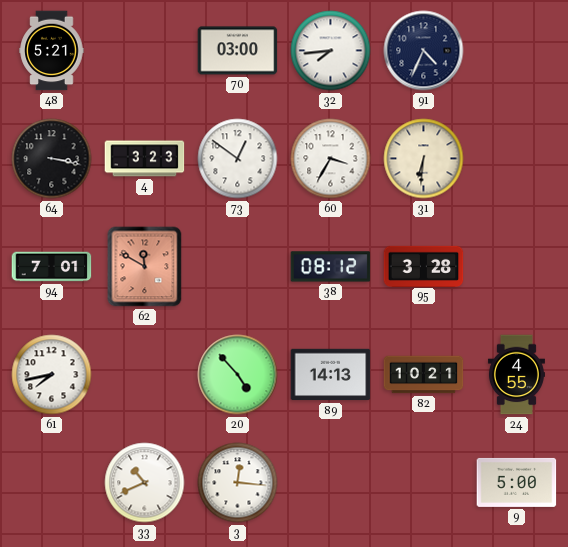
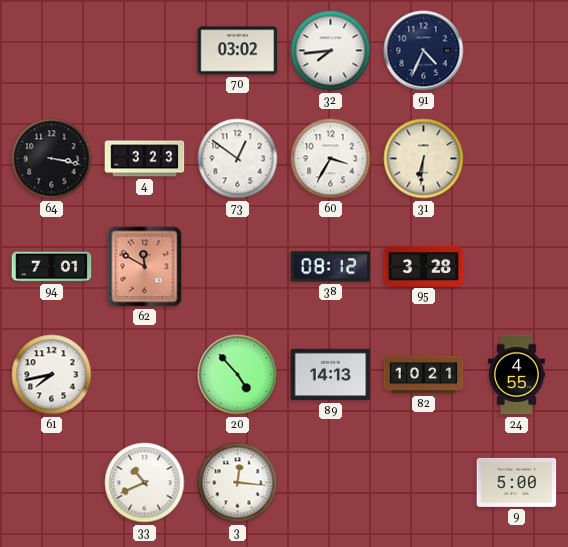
48: 5:21 -> none
70: 03:00 -> 03:02
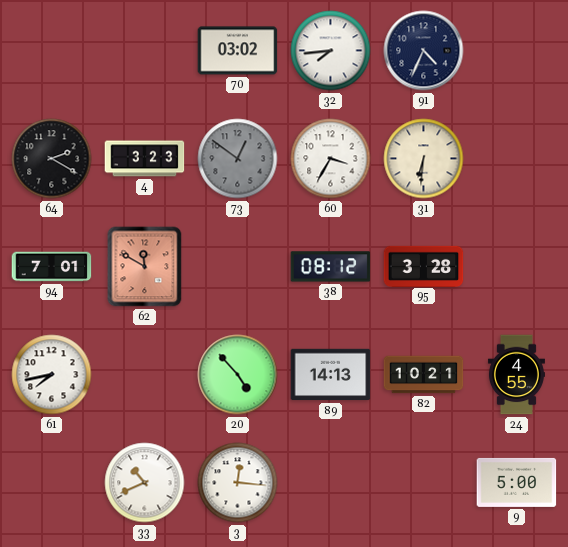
64: 3:17 -> 2:20
73 dial: white -> grey
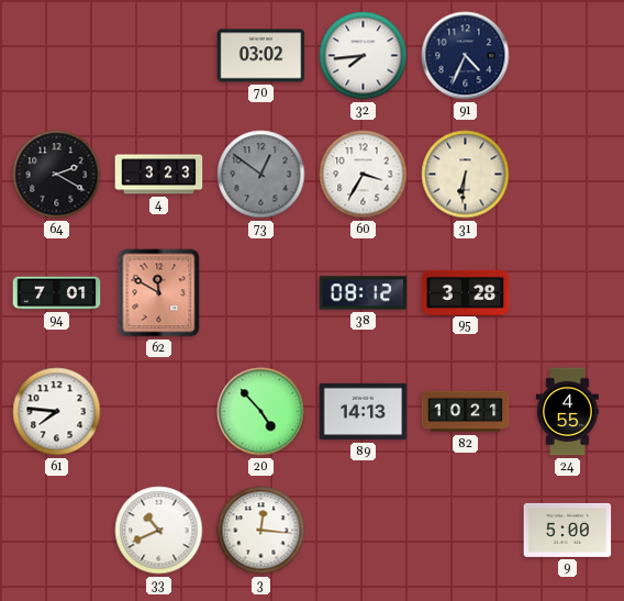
61: 7:43 -> 7:46
